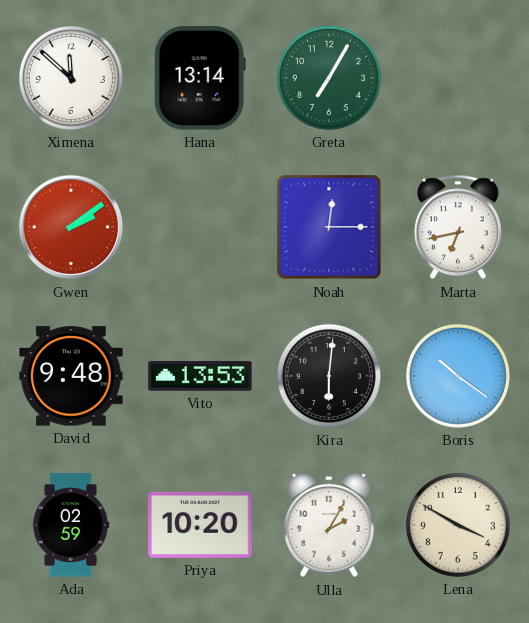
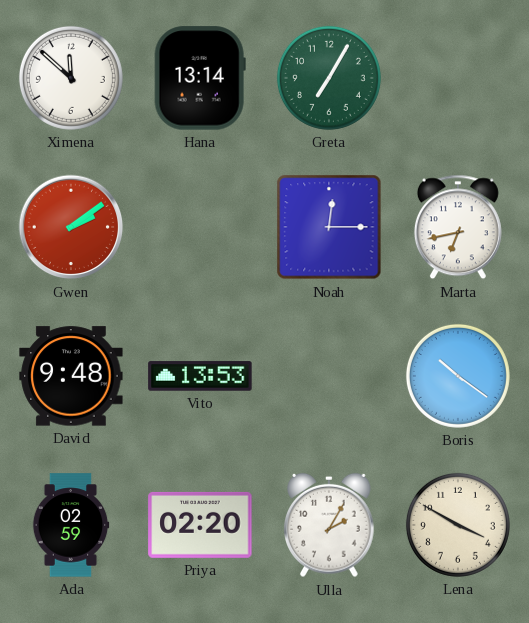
Kira: 6:01 -> none
Priya: 10:20 -> 02:20
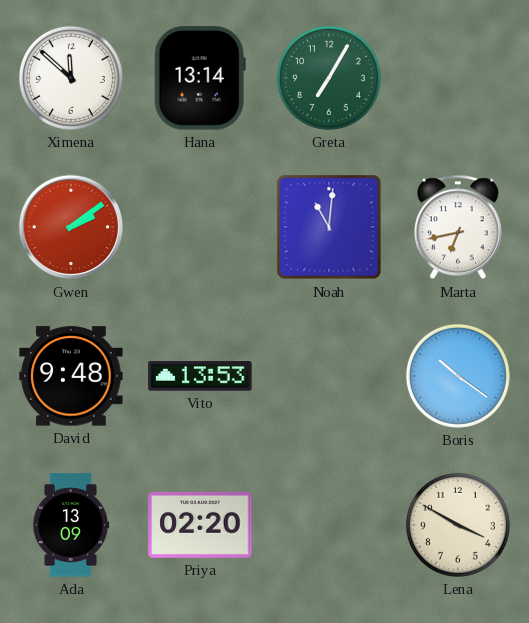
Noah: 12:15 -> 11:01
Ada: 02:59 -> 13:09
Ulla: 2:05 -> none
